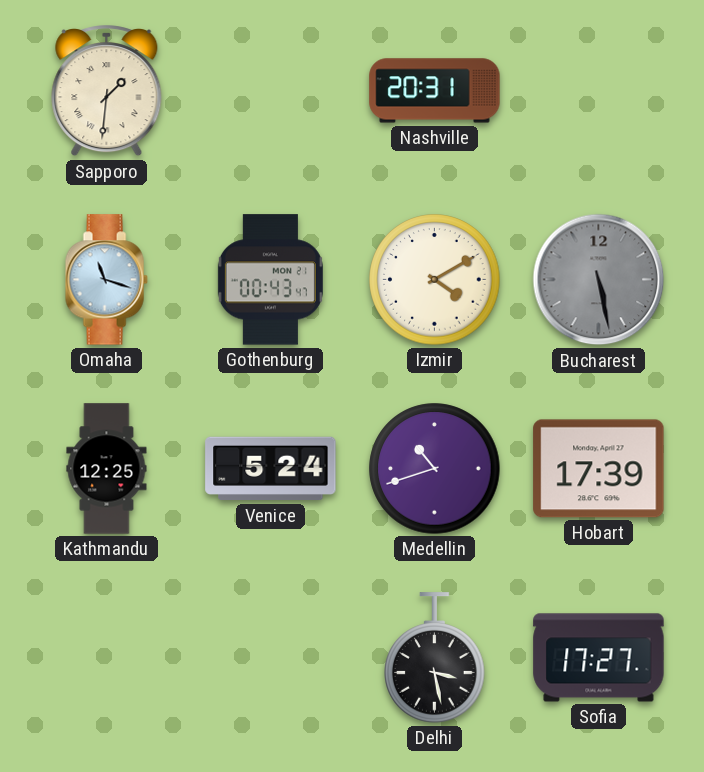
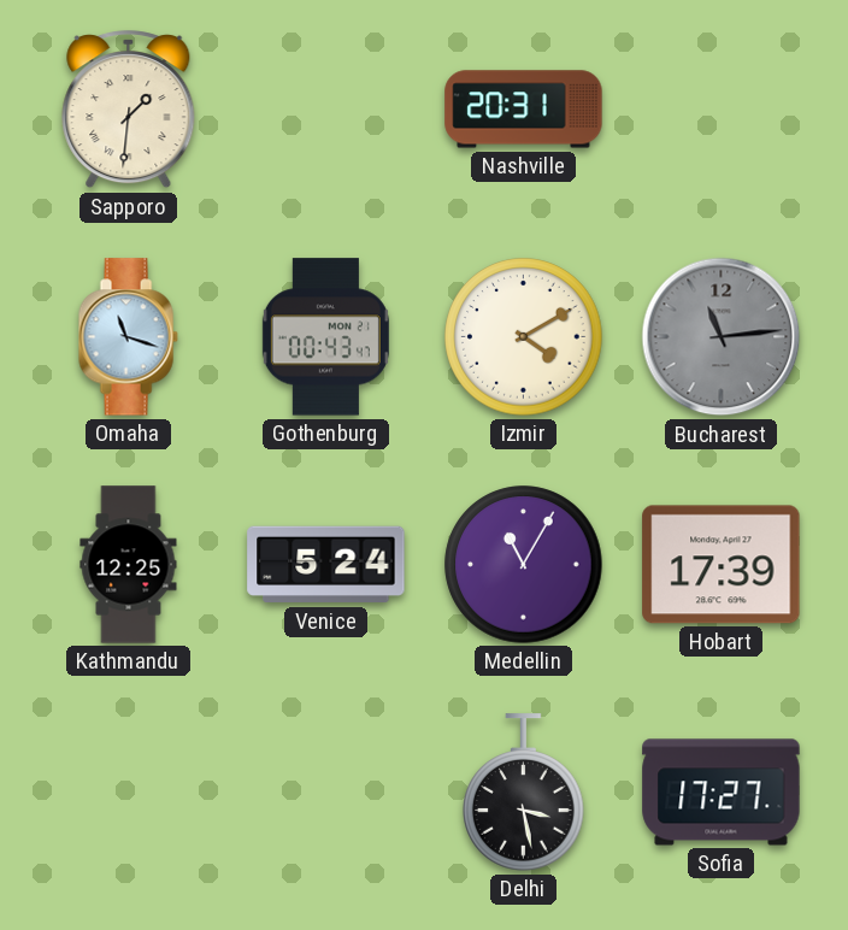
Bucharest: 5:28 -> 11:14
Medellin: 10:42 -> 11:05
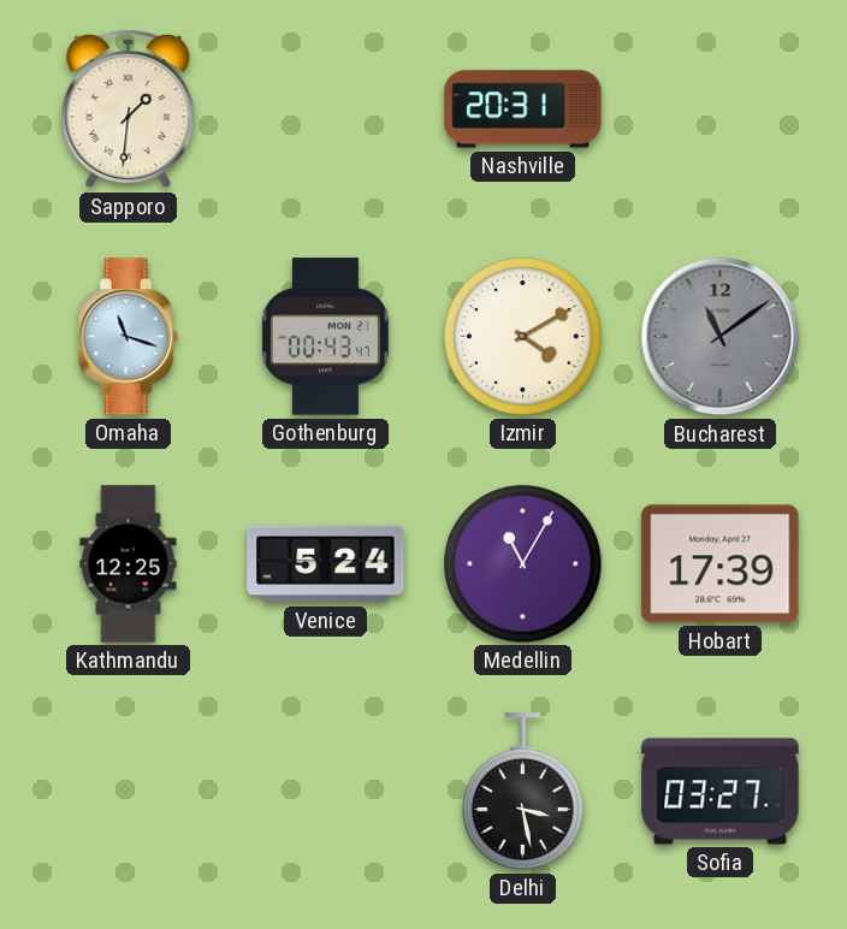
Bucharest: 11:14 -> 11:09
Sofia: 17:27 -> 03:27
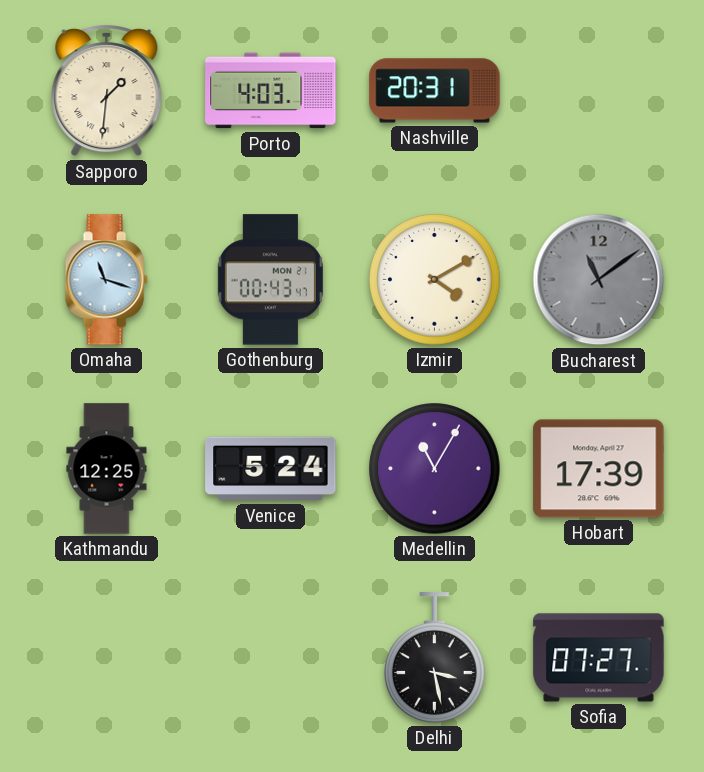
Porto: none -> 4:03
Sofia: 03:27 -> 07:27
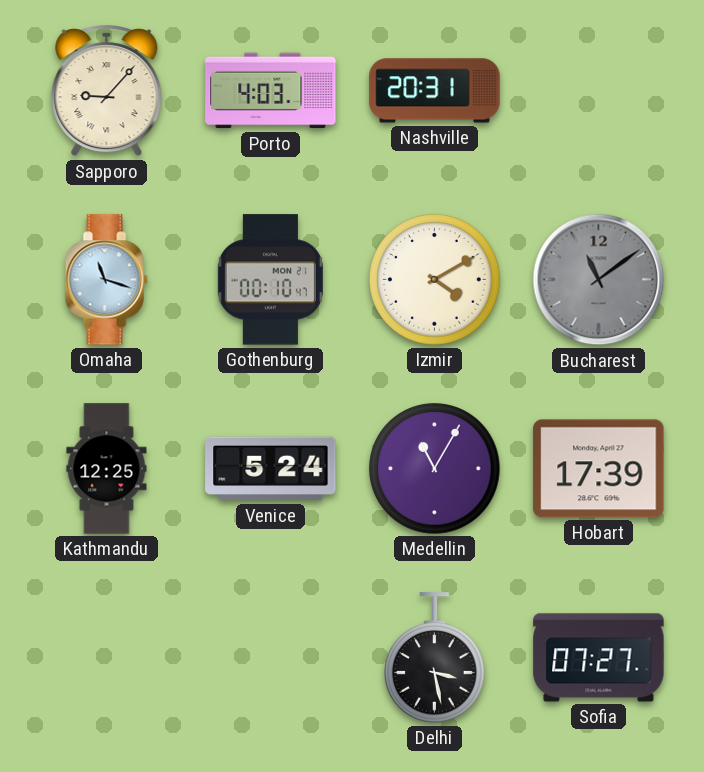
Sapporo: 1:31 -> 9:07
Gothenburg: 00:43 -> 00:10
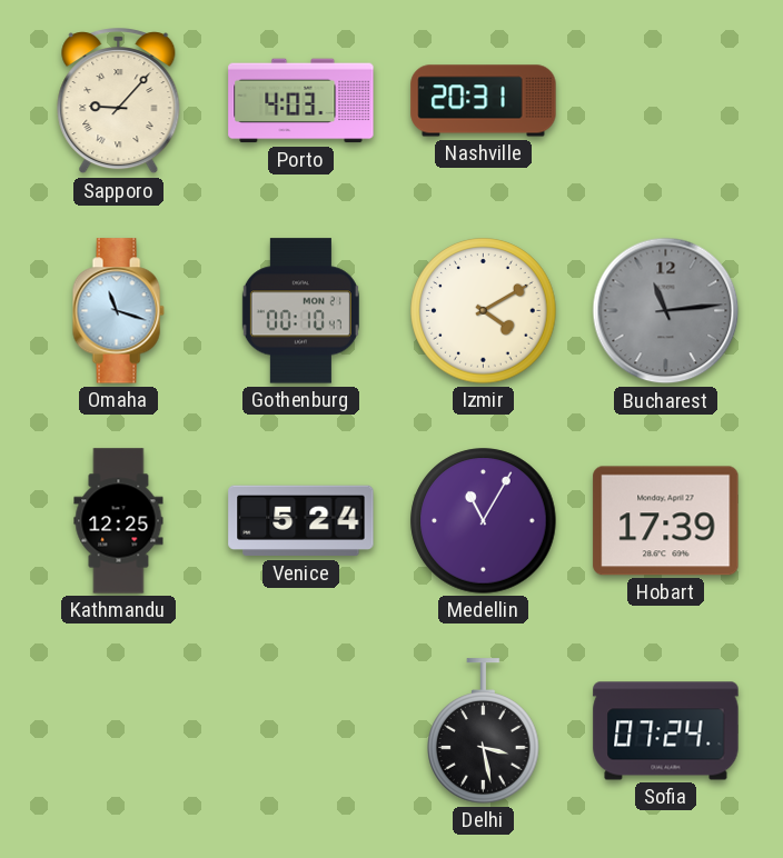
Bucharest: 11:09 -> 11:14
Sofia: 07:27 -> 07:24
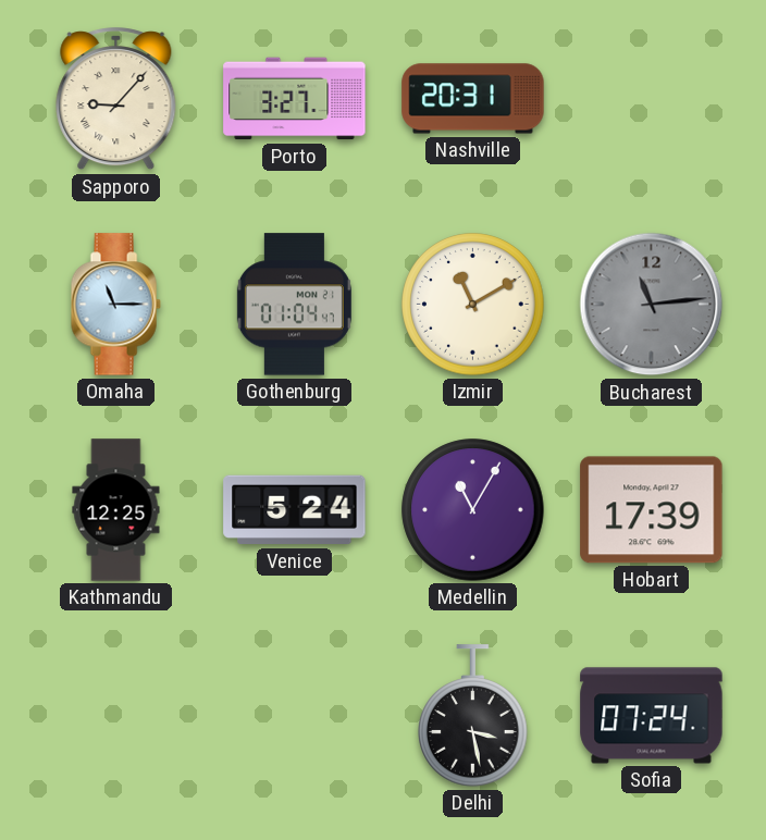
Porto: 4:03 -> 3:27
Omaha: 11:18 -> 11:15
Gothenburg: 00:10 -> 01:04
Izmir: 4:10 -> 11:10
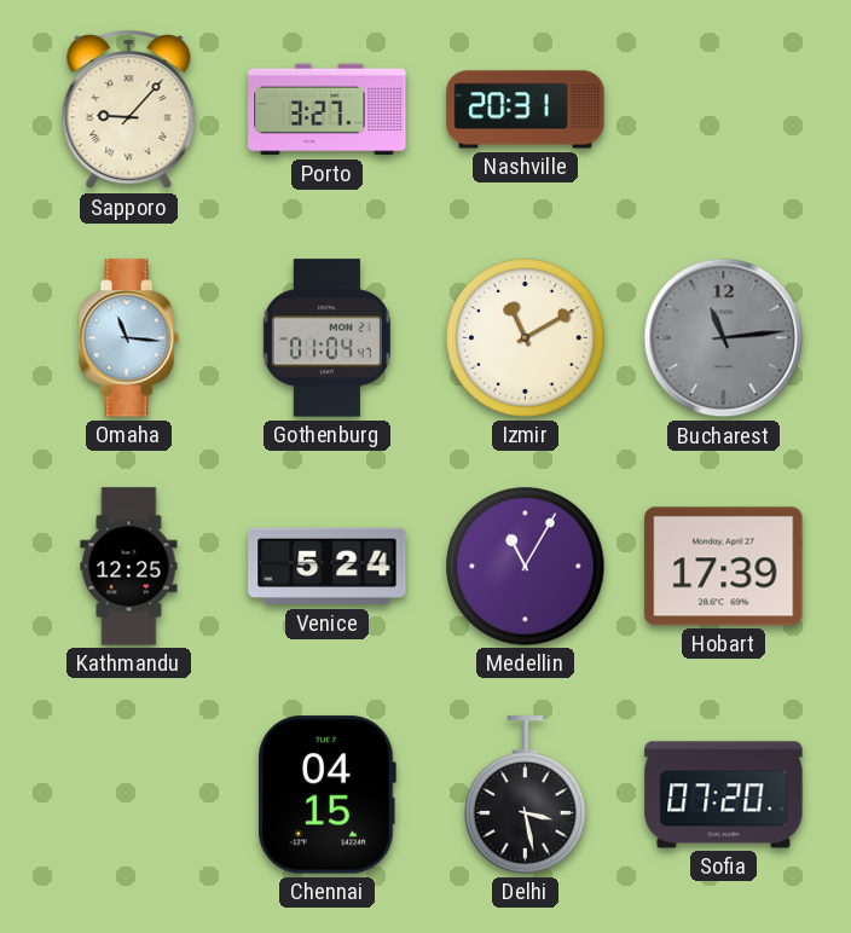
Omaha: 11:15 -> 11:16
Chennai: none -> 04:15
Sofia: 07:24 -> 07:20
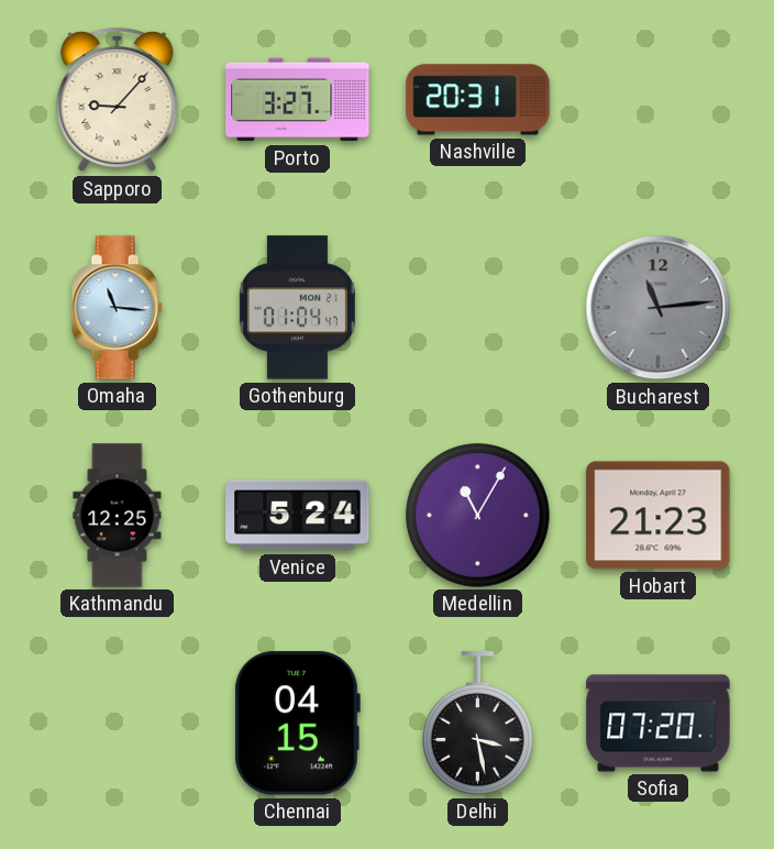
Izmir: 11:10 -> none
Hobart: 17:39 -> 21:23
